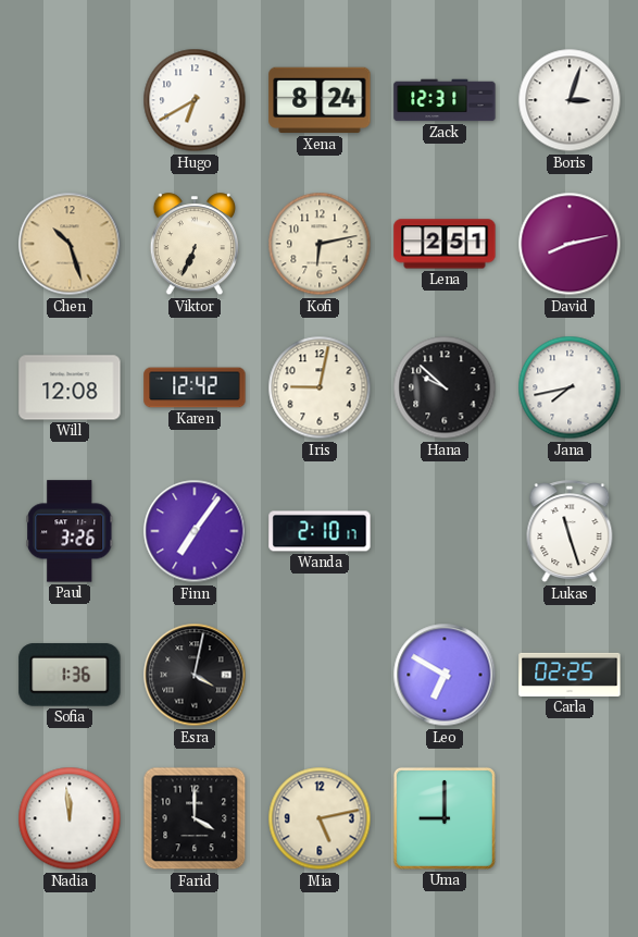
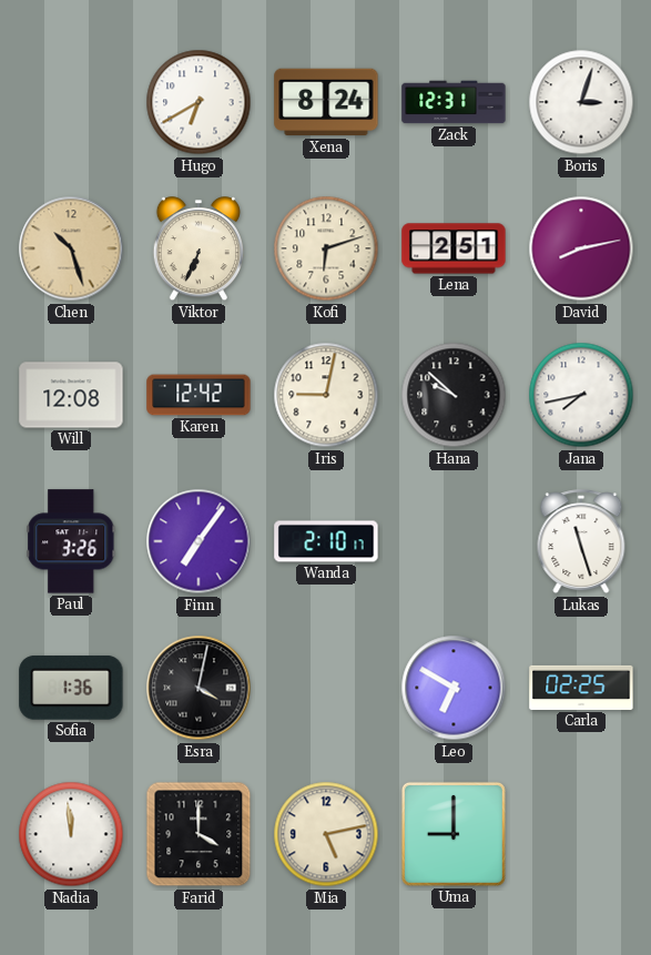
Kofi: 6:13 -> 6:12
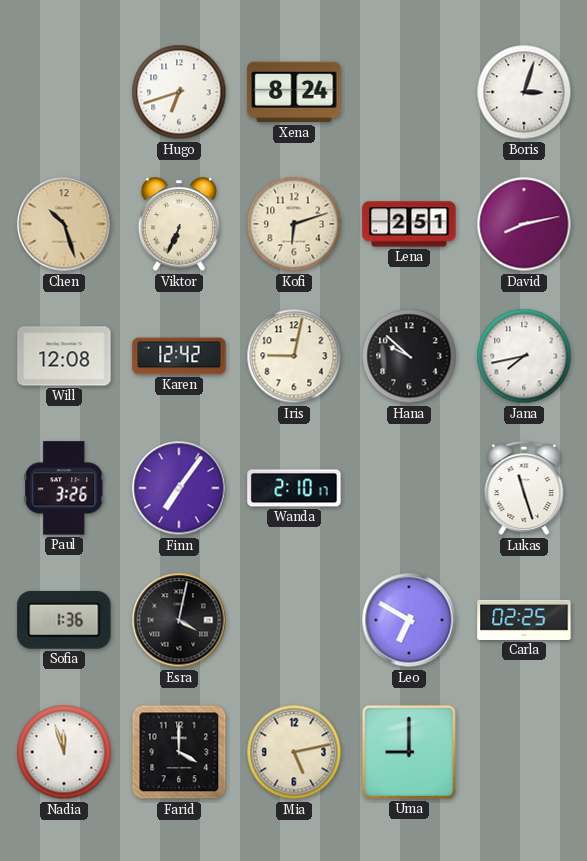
Hugo: 6:40 -> 6:42
Zack: 12:31 -> none
Nadia: 11:59 -> 11:57
